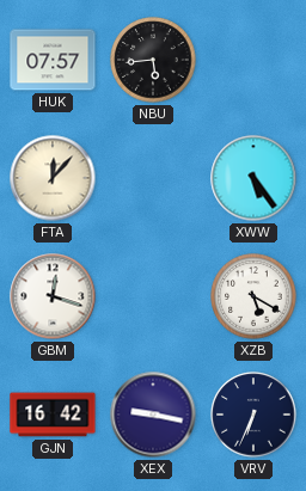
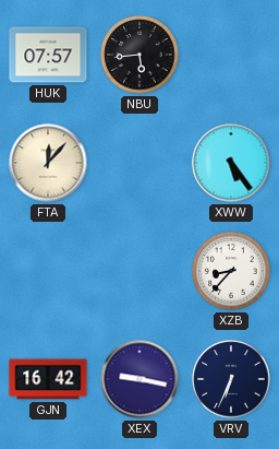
GBM: 12:18 -> none
XZB: 5:20 -> 8:37
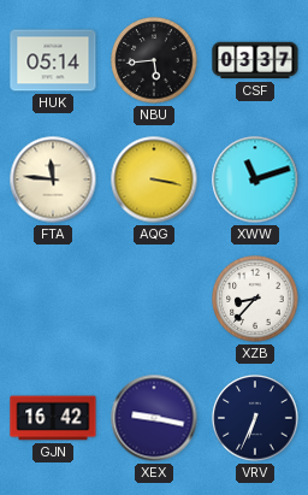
HUK: 07:57 -> 05:14
CSF: none -> 03:37
FTA: 12:07 -> 11:46
AQG: none -> 3:17
XWW: 5:24 -> 11:12
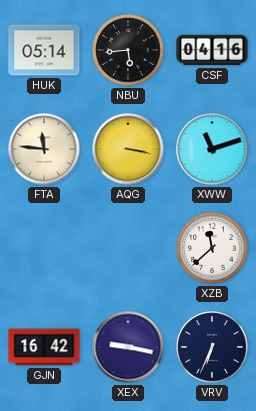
CSF: 03:37 -> 04:16
XZB: 8:37 -> 11:38
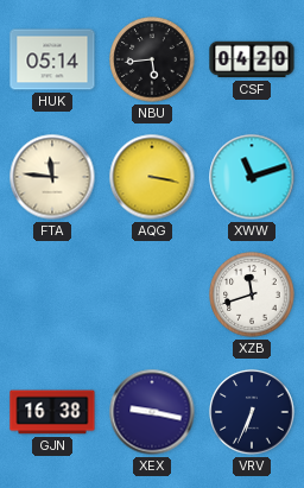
CSF: 04:16 -> 04:20
XZB: 11:38 -> 11:42
GJN: 16:42 -> 16:38
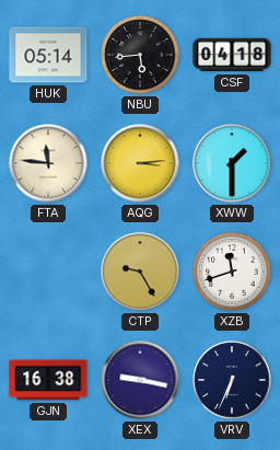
CSF: 04:20 -> 04:18
AQG: 3:17 -> 3:14
XWW: 11:12 -> 1:30
CTP: none -> 9:25
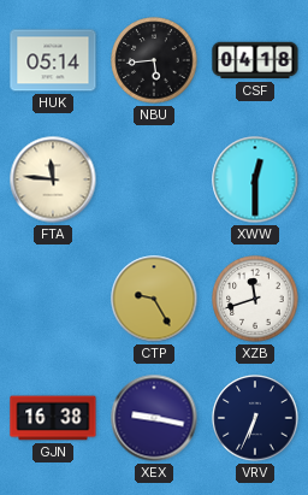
AQG: 3:14 -> none
XWW: 1:30 -> 12:30
